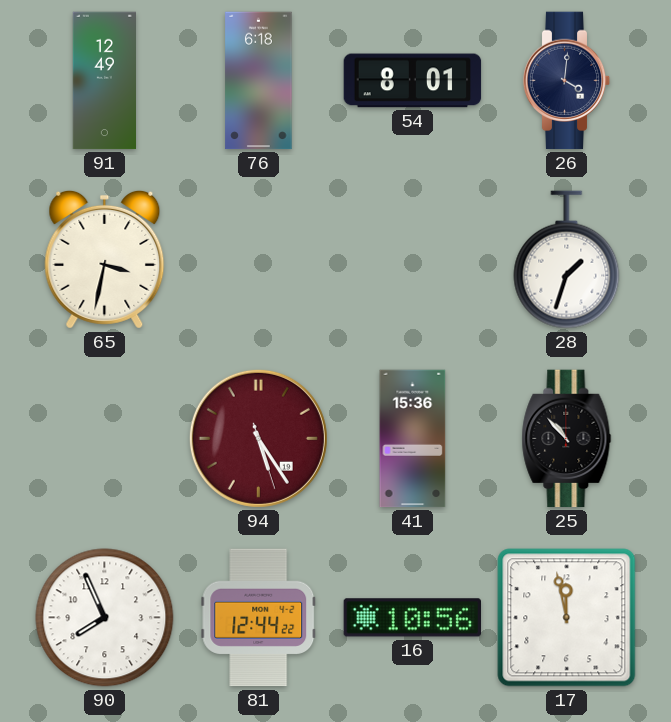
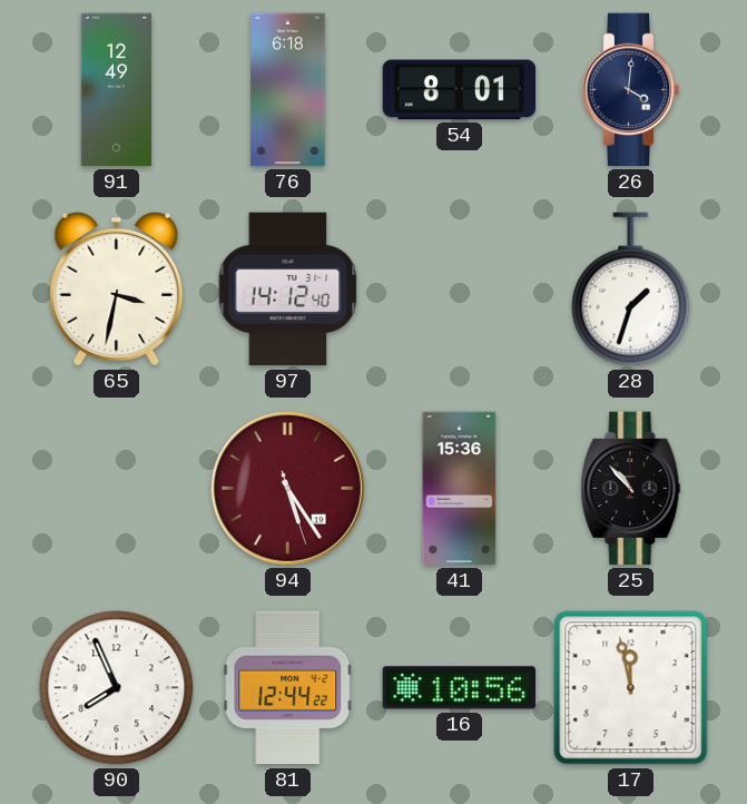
97: none -> 14:12
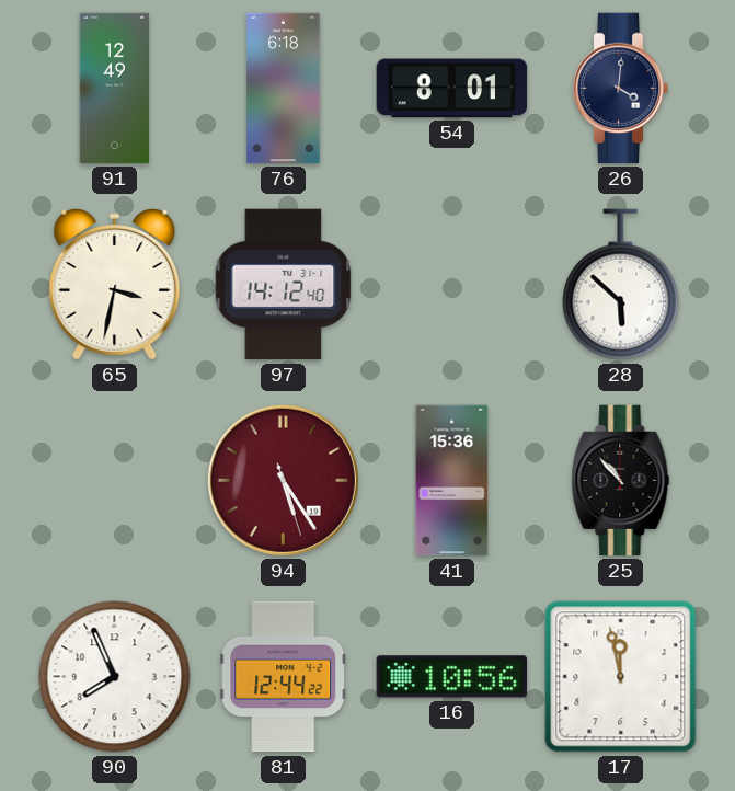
28: 1:33 -> 5:52
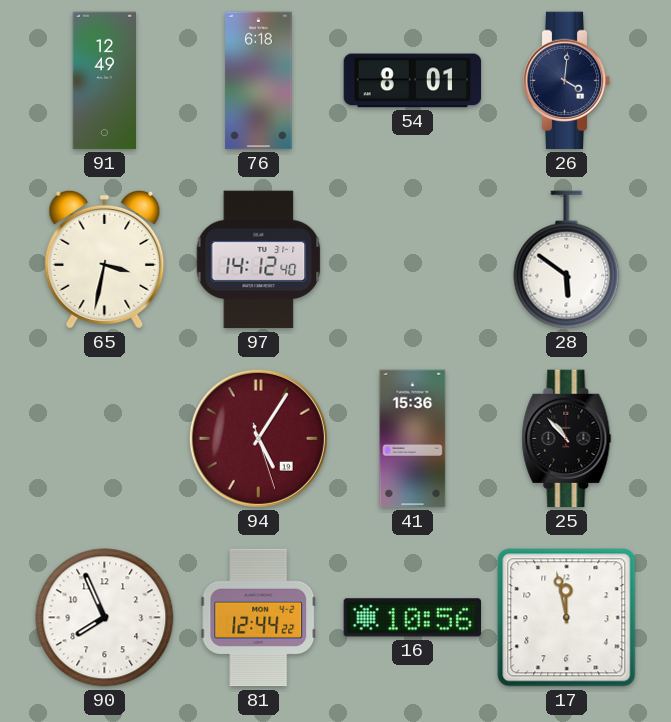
28: 5:52 -> 5:51
94: 5:24 -> 5:05
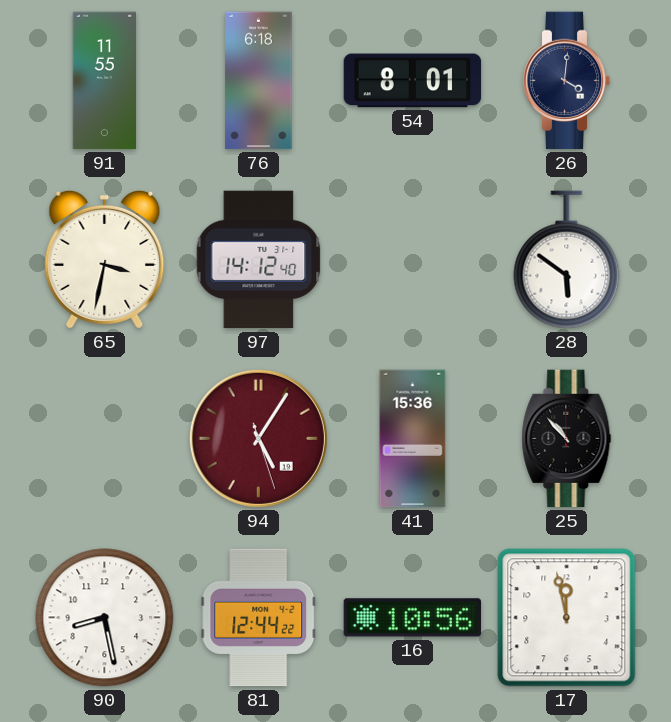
91: 12:49 -> 11:55
90: 7:56 -> 8:28
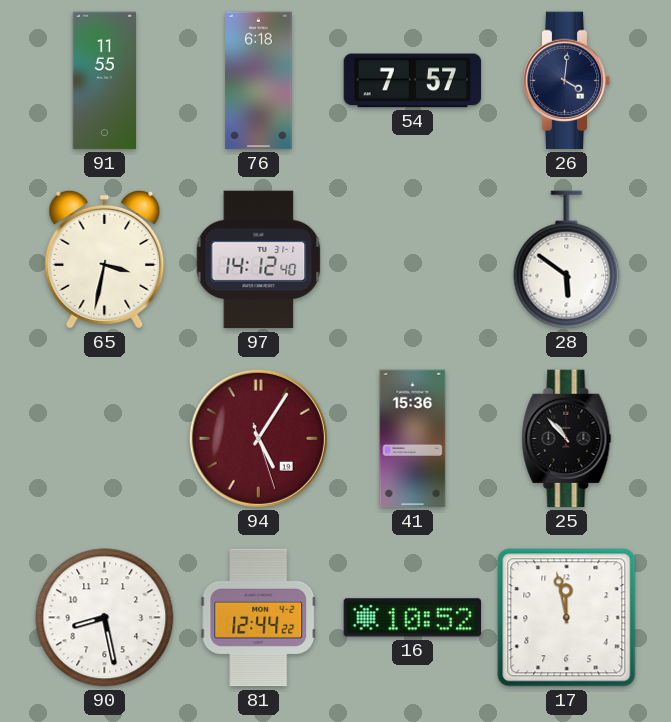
54: 8:01 -> 7:57
16: 10:56 -> 10:52
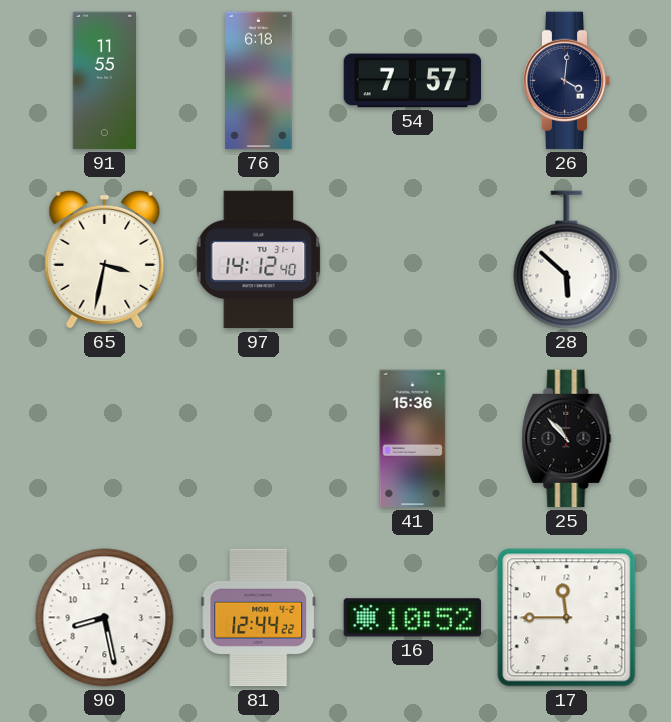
28: 5:51 -> 5:52
94: 5:05 -> none
17: 11:58 -> 11:45
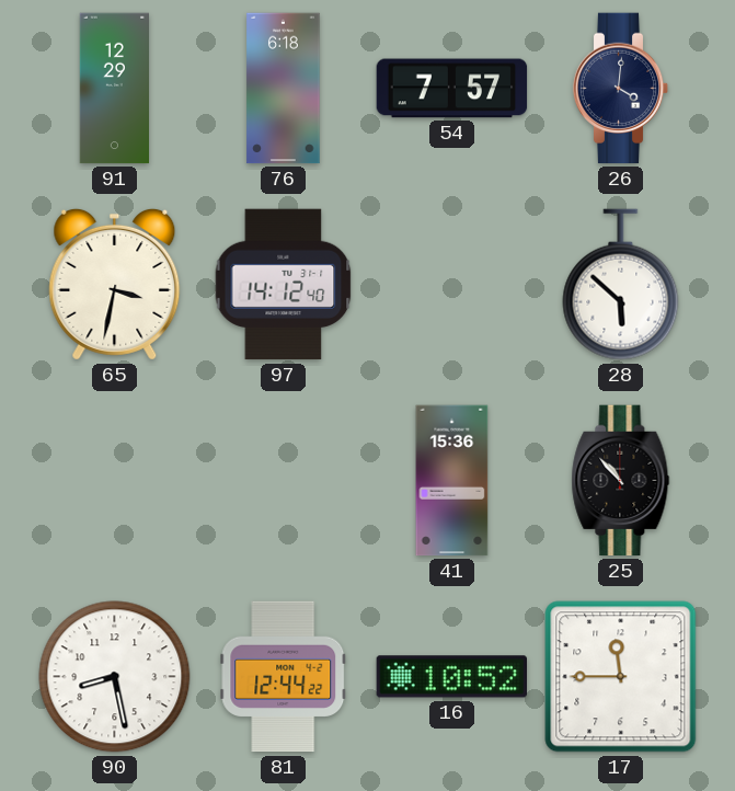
91: 11:55 -> 12:29
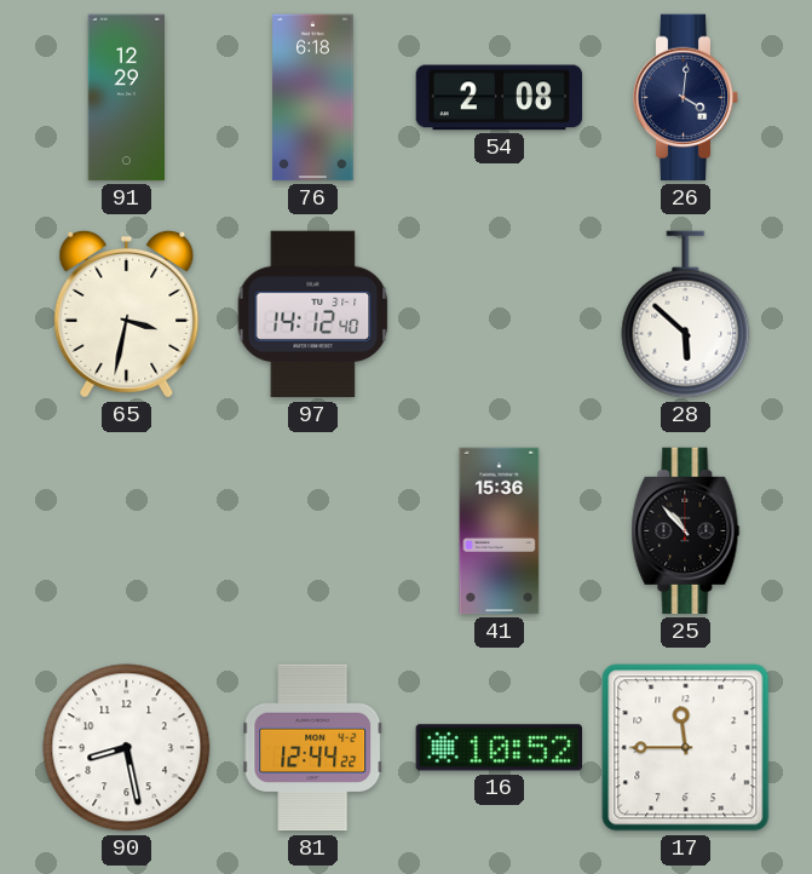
54: 7:57 -> 2:08
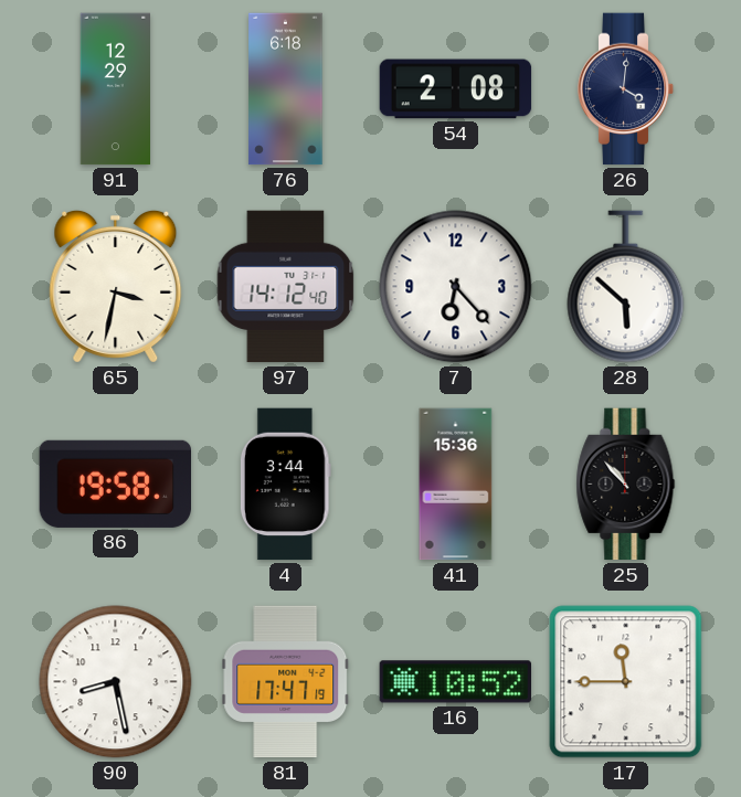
7: none -> 6:23
86: none -> 19:58
4: none -> 3:44
81: 12:44 -> 17:47
